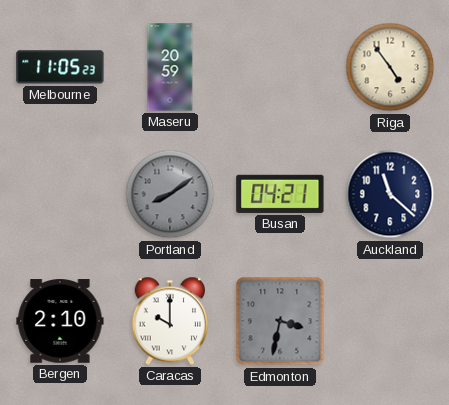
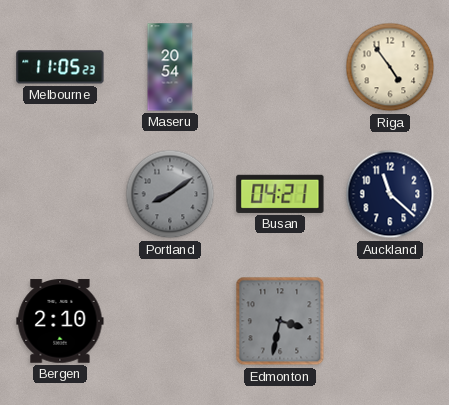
Maseru: 20:59 -> 20:54
Caracas: 10:00 -> none
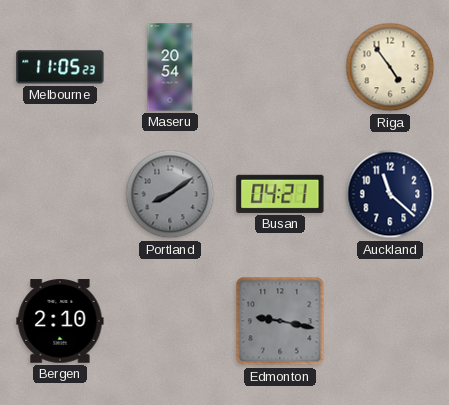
Edmonton: 3:32 -> 9:17
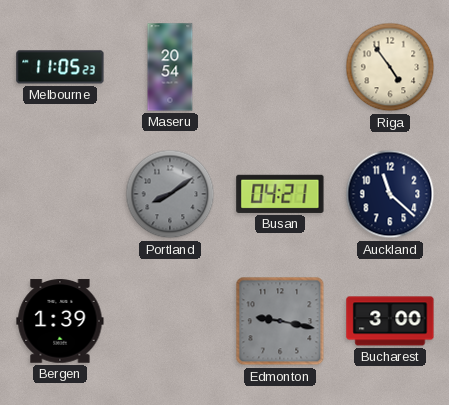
Bergen: 2:10 -> 1:39
Bucharest: none -> 3:00
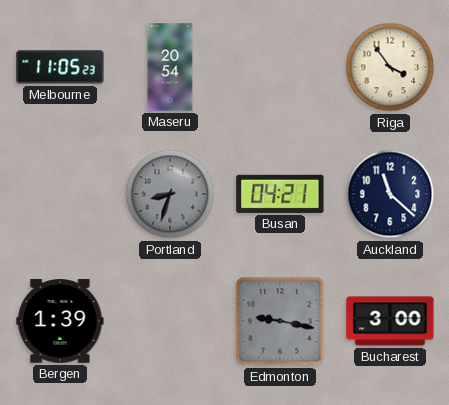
Riga: 4:54 -> 3:54
Portland: 8:09 -> 8:33
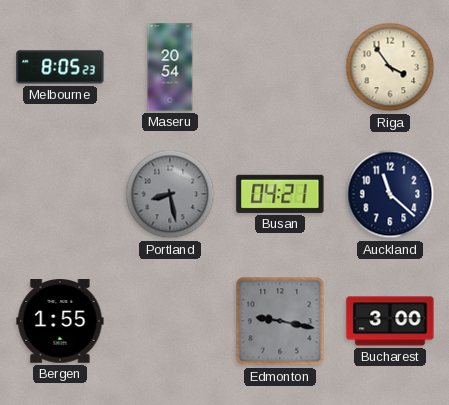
Melbourne: 11:05 -> 8:05
Portland: 8:33 -> 8:28
Bergen: 1:39 -> 1:55
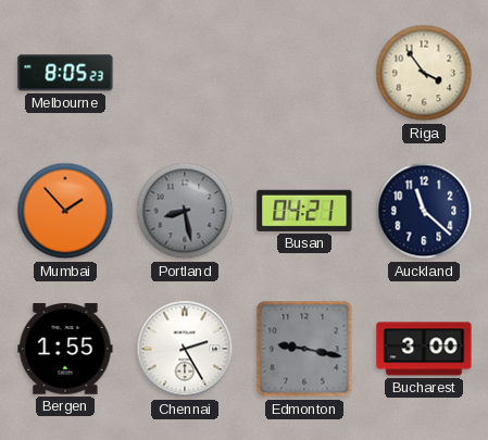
Maseru: 20:54 -> none
Mumbai: none -> 1:53
Chennai: none -> 2:25
